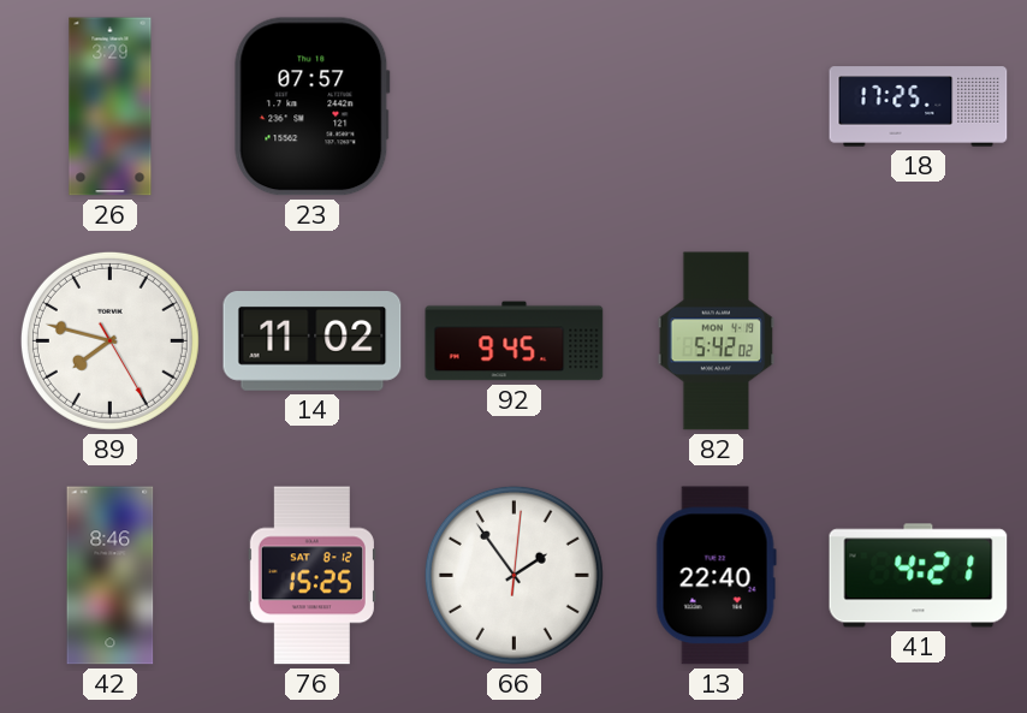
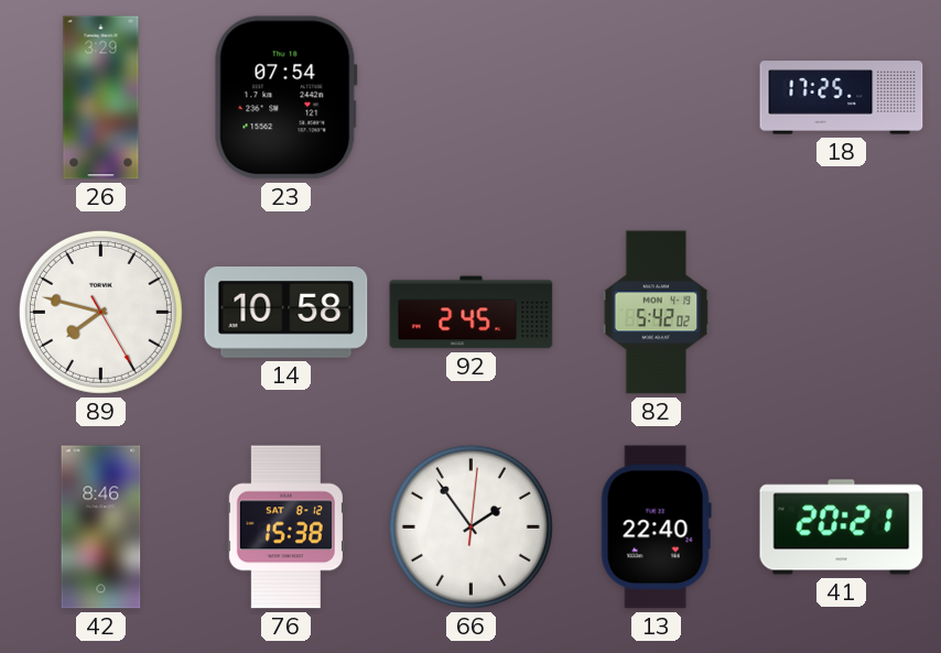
23: 07:57 -> 07:54
14: 11:02 -> 10:58
92: 9:45 -> 2:45
76: 15:25 -> 15:38
41: 4:21 -> 20:21
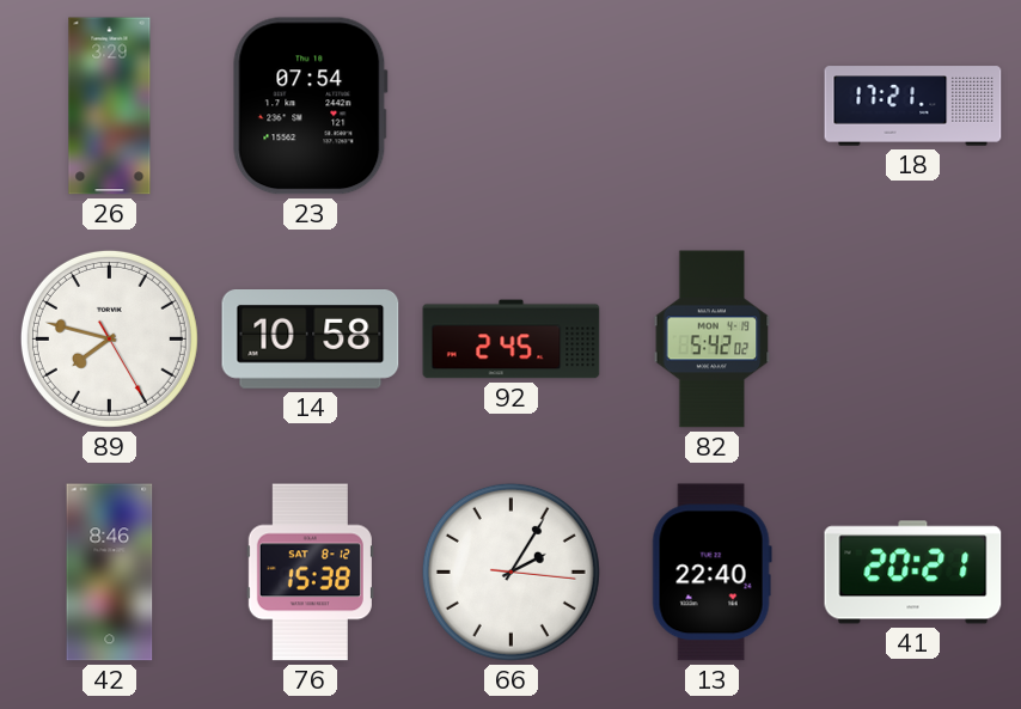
18: 17:25 -> 17:21
66: 1:54 -> 2:05
